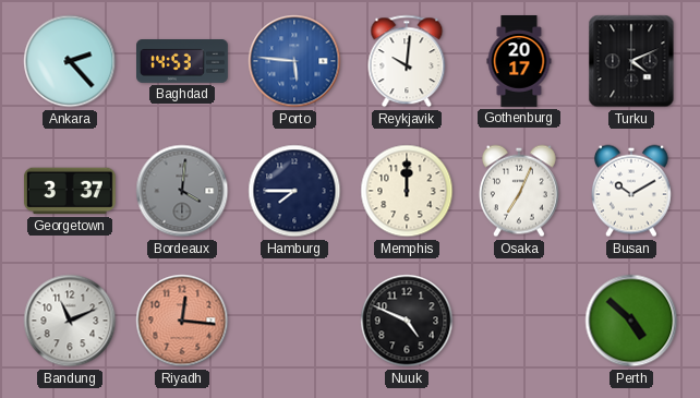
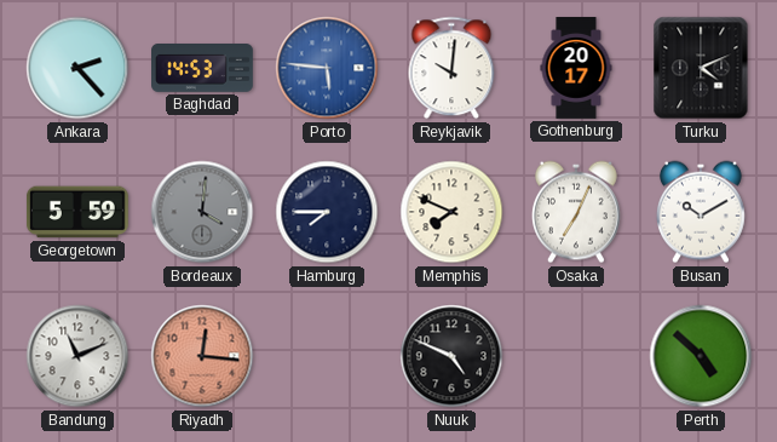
Georgetown: 3:37 -> 5:59
Memphis: 12:00 -> 7:49
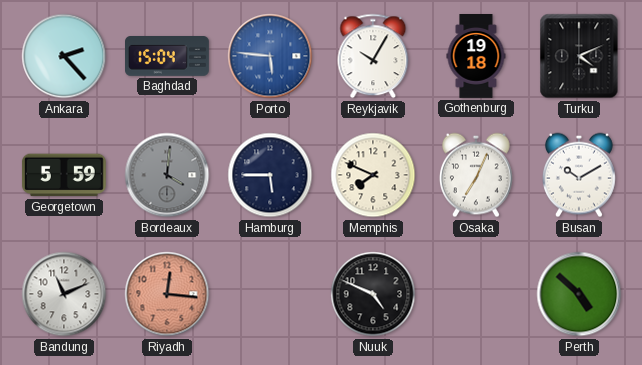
Baghdad: 14:53 -> 15:04
Reykjavik: 10:01 -> 10:05
Gothenburg: 20:17 -> 19:18
Hamburg: 7:45 -> 5:45
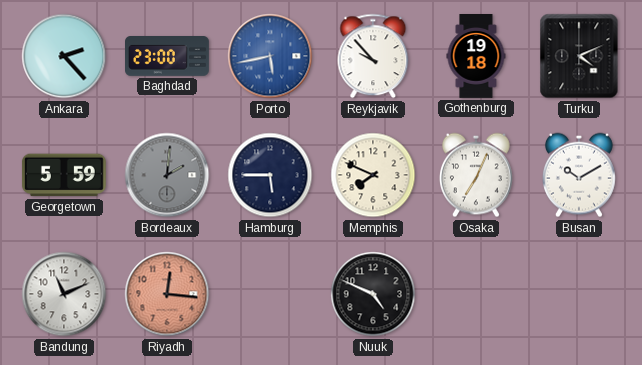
Baghdad: 15:04 -> 23:00
Porto: 5:46 -> 5:43
Reykjavik: 10:05 -> 9:53
Bordeaux: 4:01 -> 2:01
Perth: 4:52 -> none
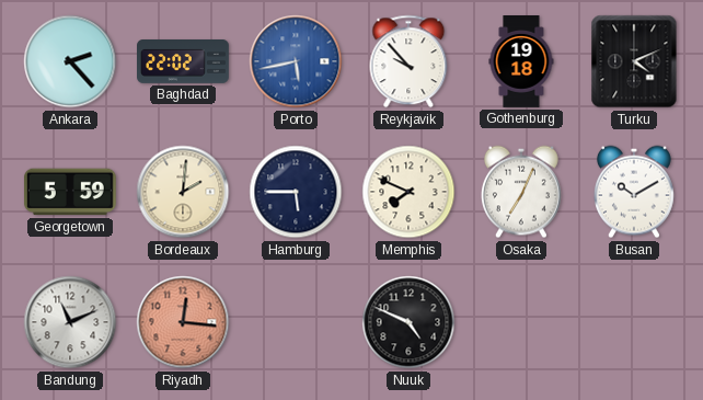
Baghdad: 23:00 -> 22:02
Bordeaux dial: grey -> cream
